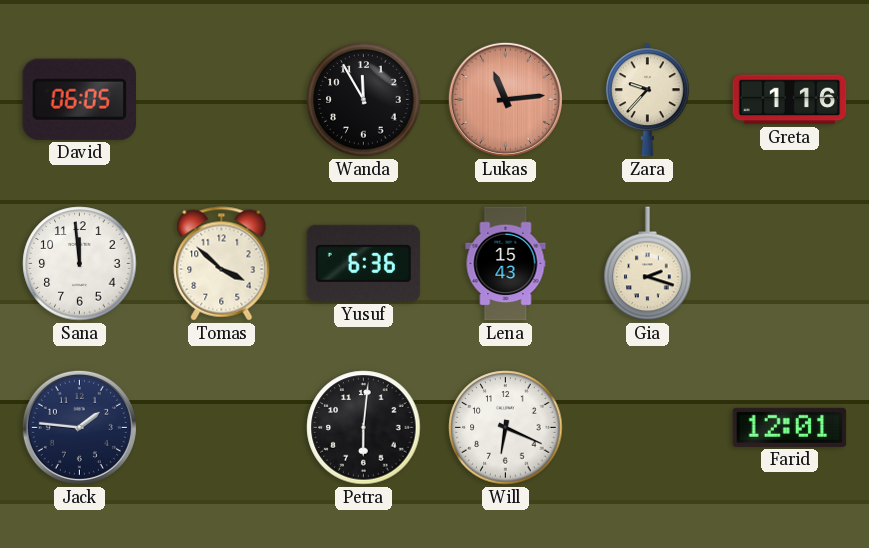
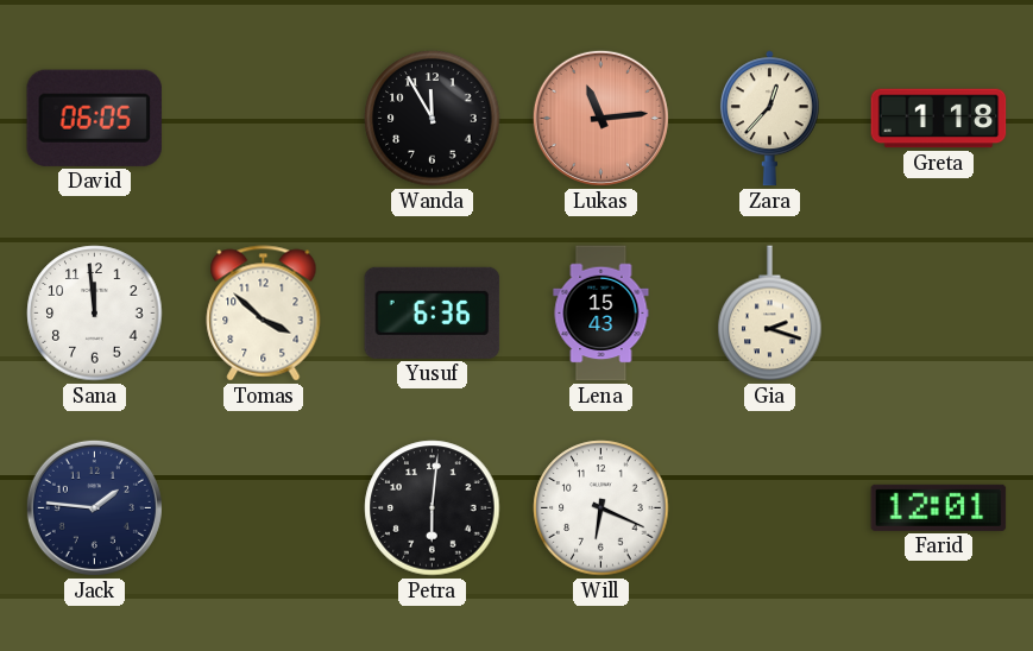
Zara: 9:37 -> 12:37
Greta: 1:16 -> 1:18
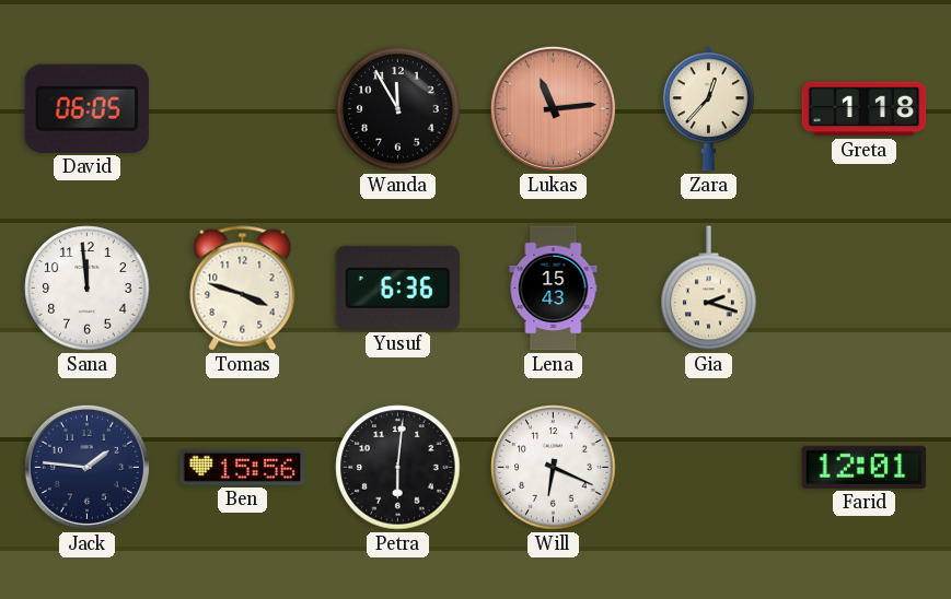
Tomas: 3:52 -> 3:48
Ben: none -> 15:56
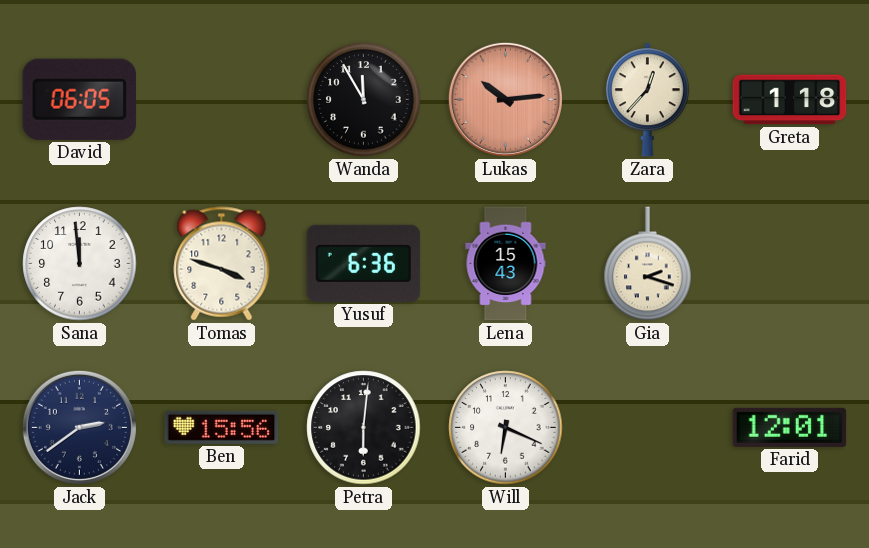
Lukas: 11:14 -> 10:14
Jack: 1:46 -> 2:39
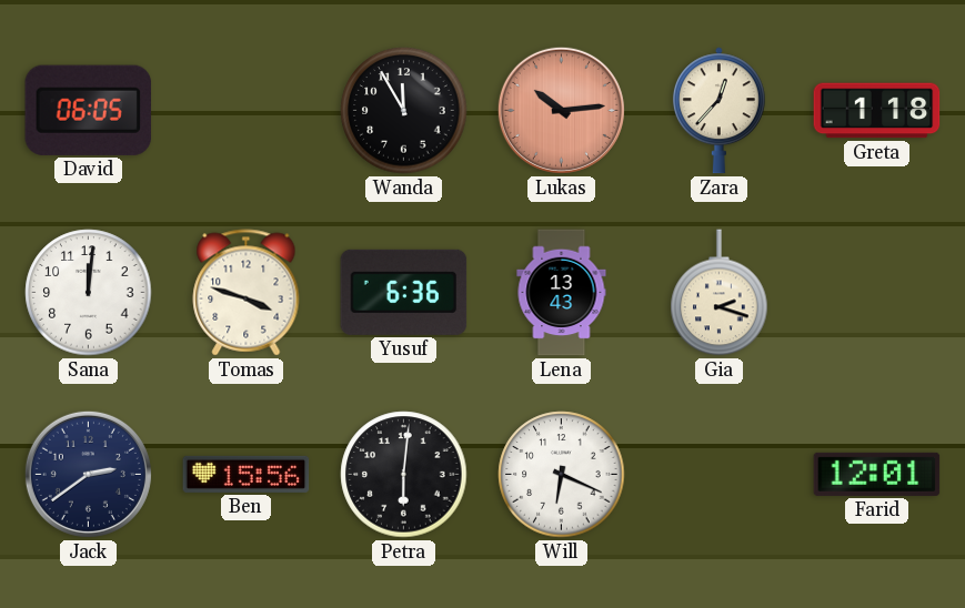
Sana: 11:59 -> 12:01
Lena: 15:43 -> 13:43
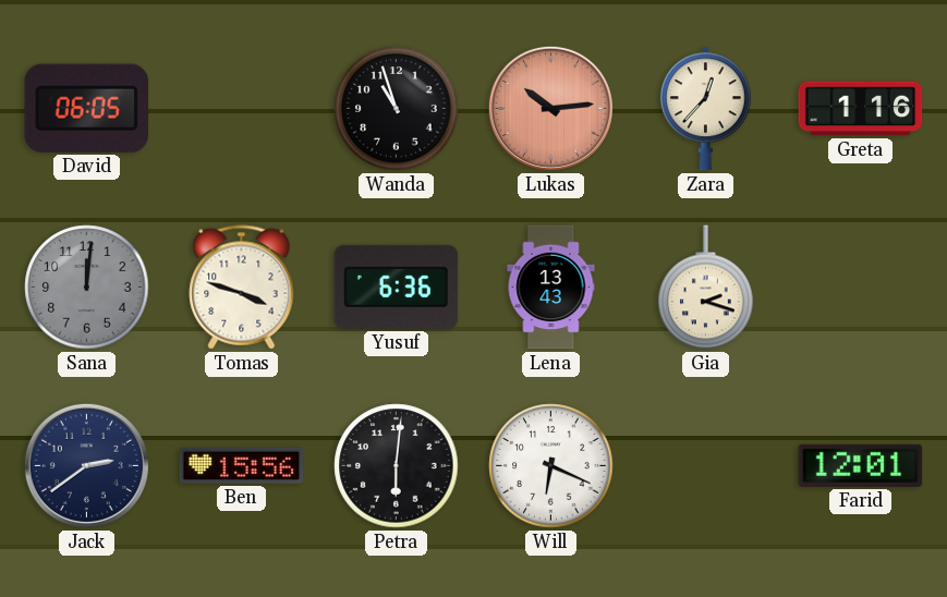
Wanda: 11:55 -> 10:57
Greta: 1:18 -> 1:16
Sana dial: white -> grey
